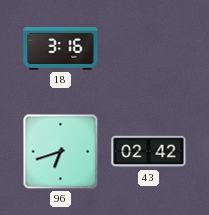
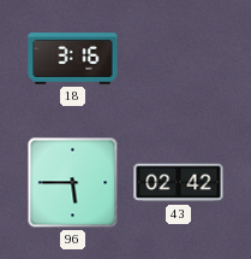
96: 6:42 -> 5:45
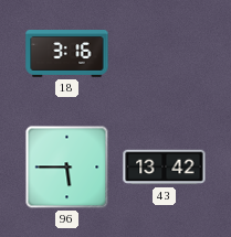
43: 02:42 -> 13:42
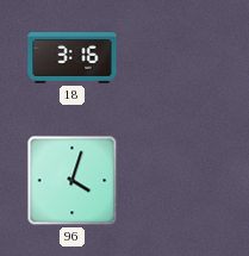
96: 5:45 -> 4:03
43: 13:42 -> none
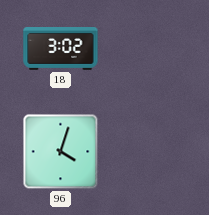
18: 3:16 -> 3:02
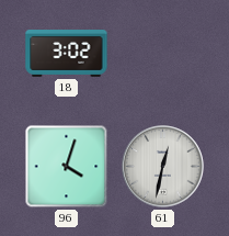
61: none -> 12:32
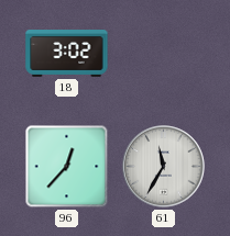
96: 4:03 -> 12:37
61: 12:32 -> 11:35
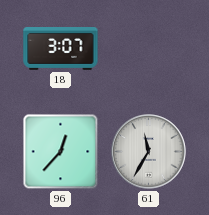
18: 3:02 -> 3:07
